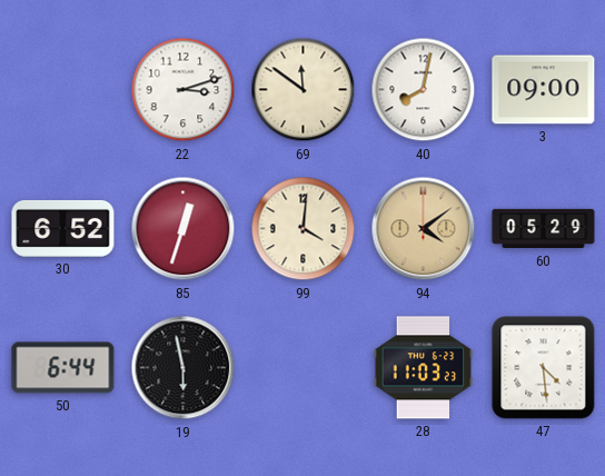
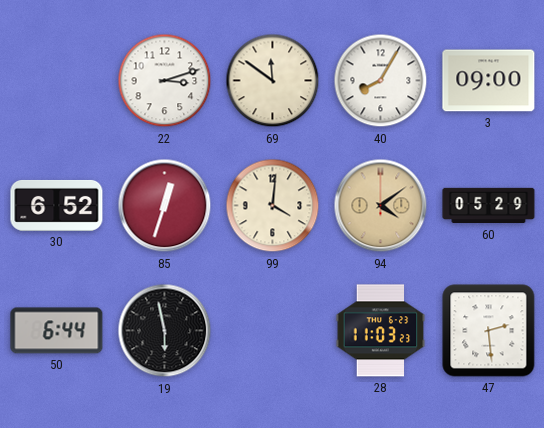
40: 8:02 -> 8:05
47: 4:29 -> 2:29
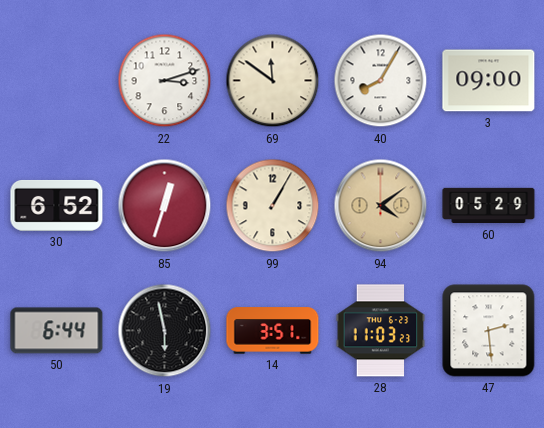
99: 4:01 -> 1:05
14: none -> 3:51
